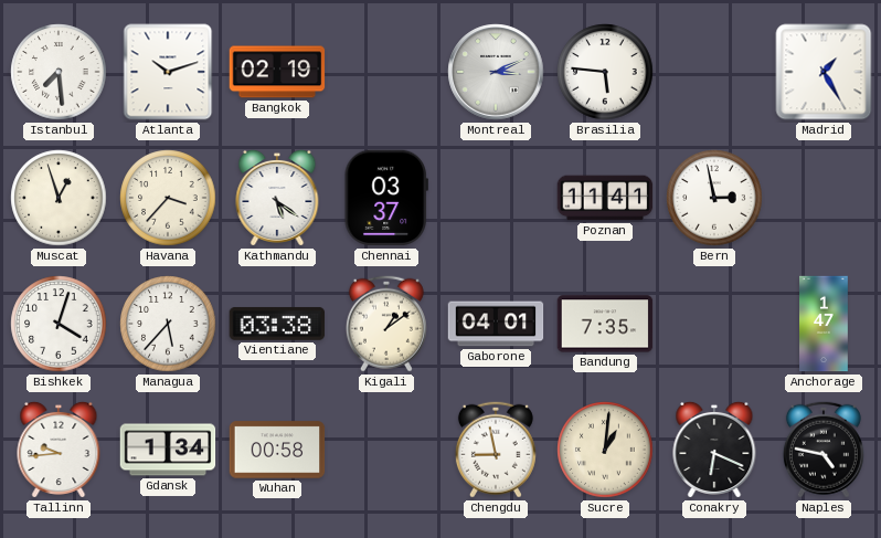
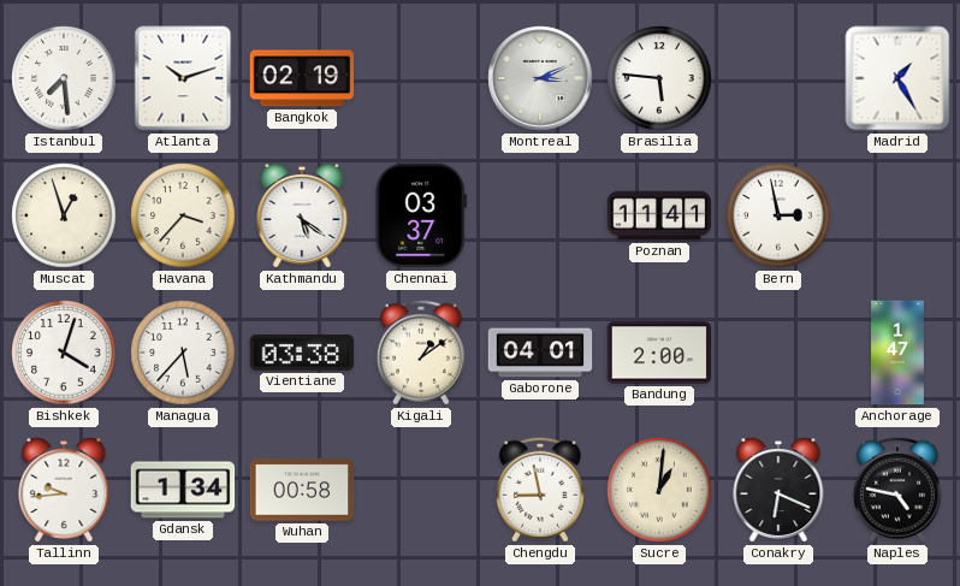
Bandung: 7:35 -> 2:00
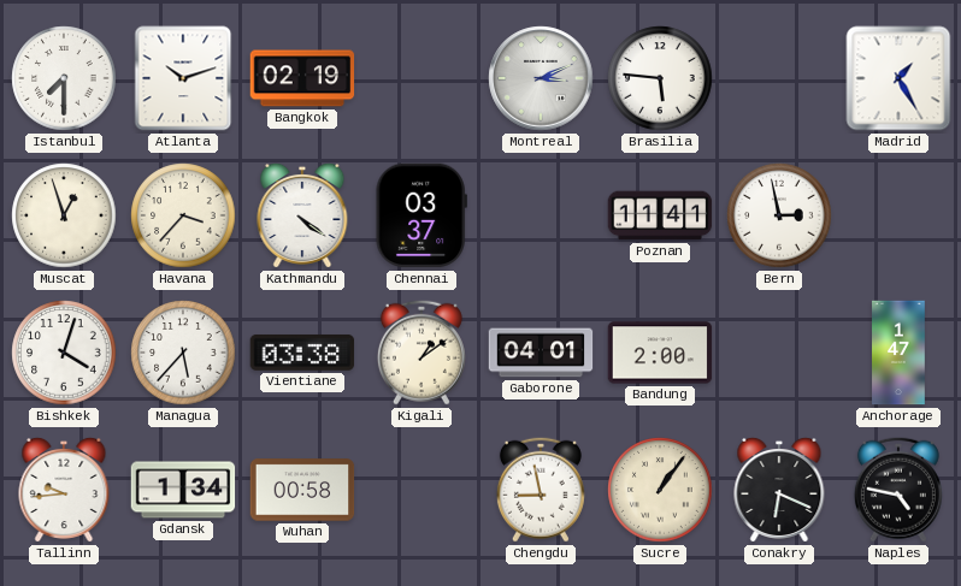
Istanbul: 7:29 -> 7:30
Kathmandu: 5:21 -> 4:21
Sucre: 1:01 -> 1:06
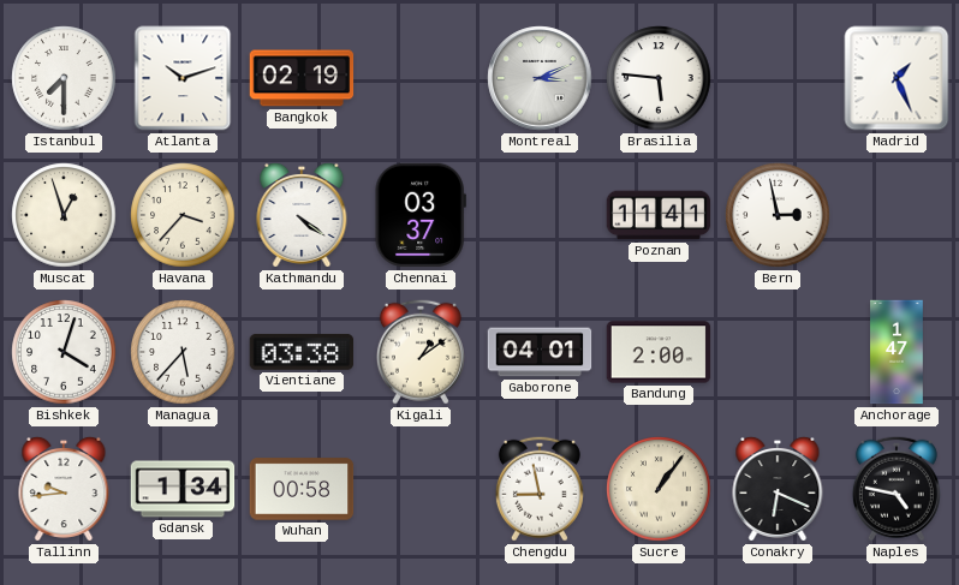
Madrid: 1:25 -> 1:26
